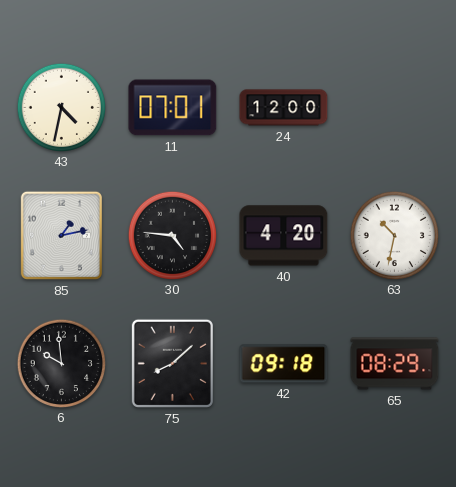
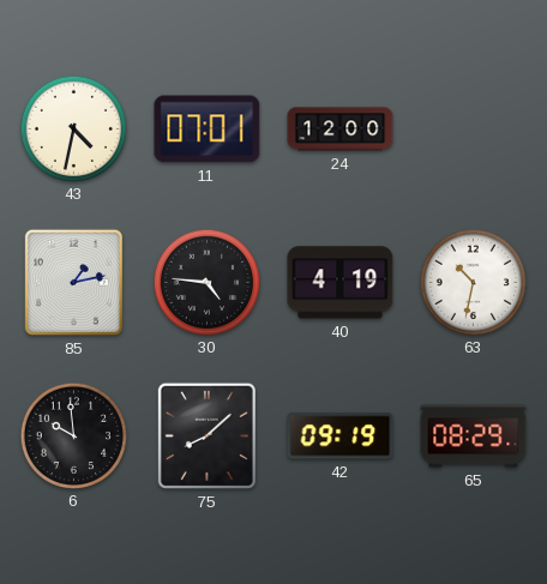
40: 4:20 -> 4:19
42: 09:18 -> 09:19
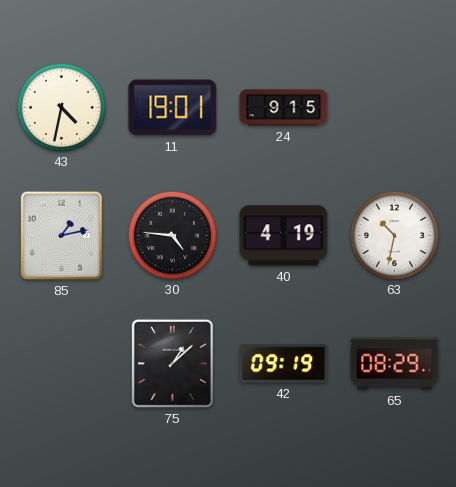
11: 07:01 -> 19:01
24: 12:00 -> 9:15
6: 9:59 -> none
75: 8:08 -> 1:08
